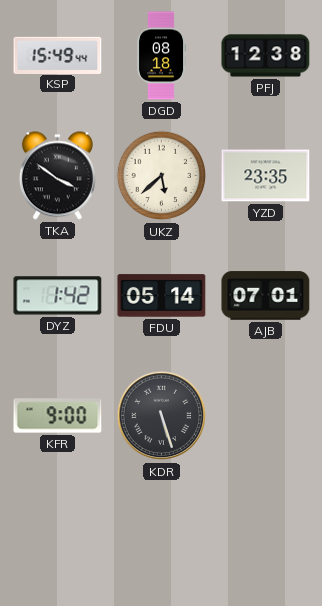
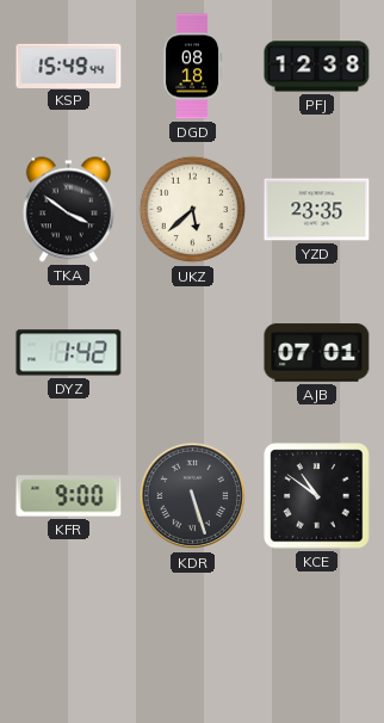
FDU: 05:14 -> none
KCE: none -> 10:51
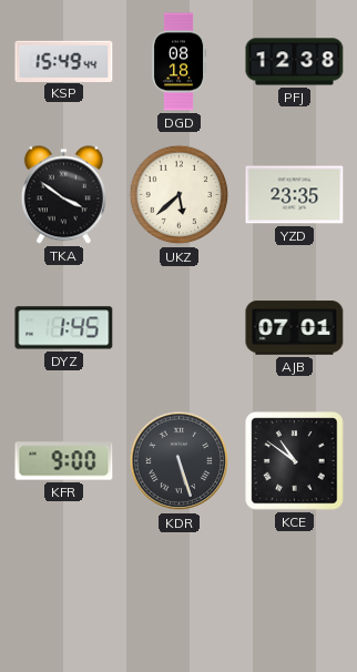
DYZ: 1:42 -> 1:45
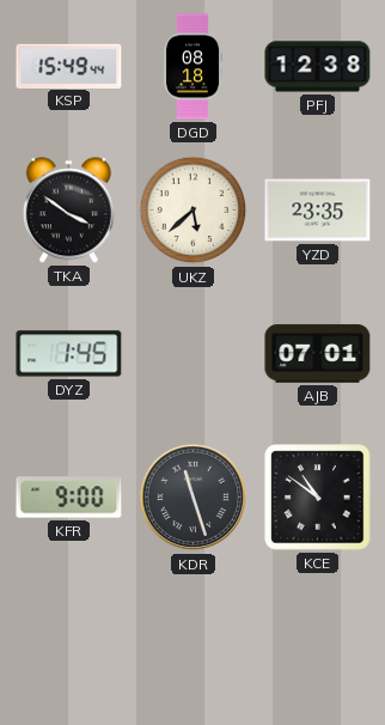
KDR: 5:27 -> 11:27
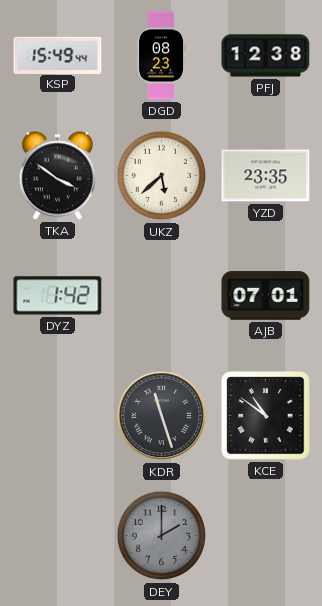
DGD: 08:18 -> 08:23
DYZ: 1:45 -> 1:42
KFR: 9:00 -> none
DEY: none -> 2:00
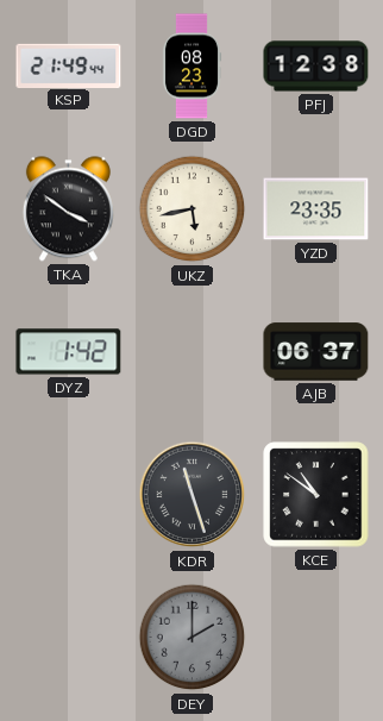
KSP: 15:49 -> 21:49
UKZ: 5:38 -> 5:43
AJB: 07:01 -> 06:37
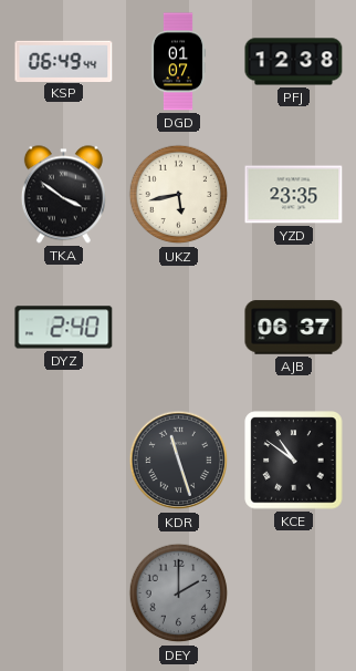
KSP: 21:49 -> 06:49
DGD: 08:23 -> 01:07
DYZ: 1:42 -> 2:40
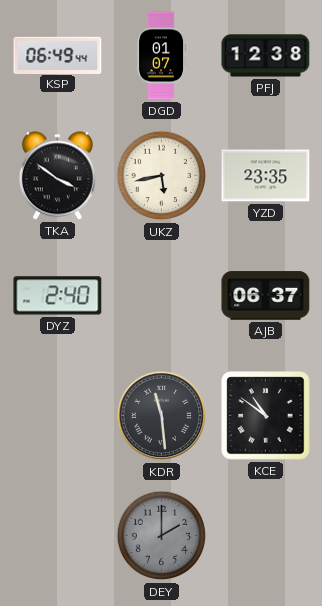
KDR: 11:27 -> 11:29
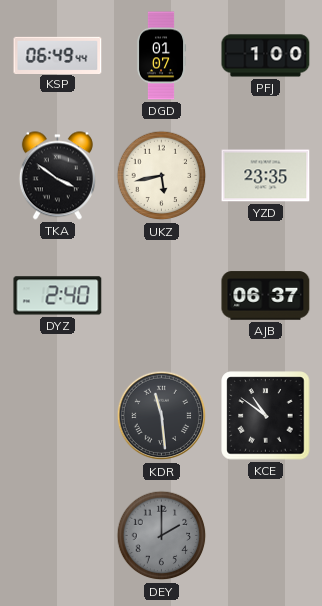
PFJ: 12:38 -> 1:00
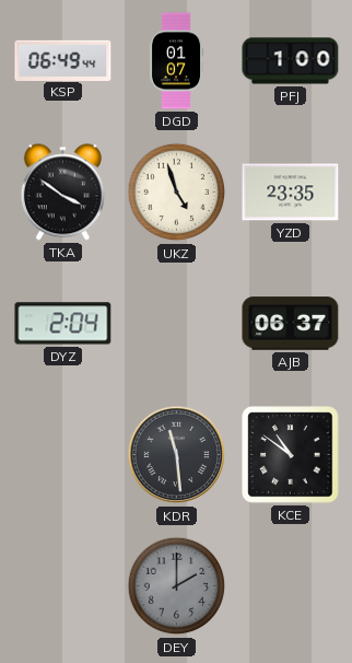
UKZ: 5:43 -> 4:57
DYZ: 2:40 -> 2:04
